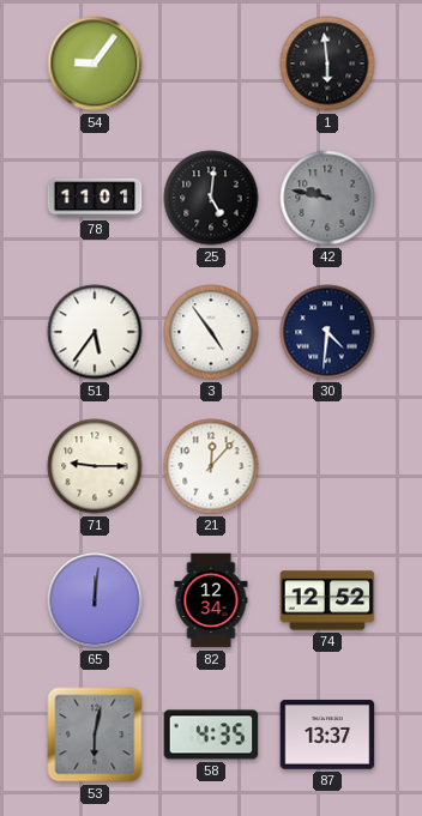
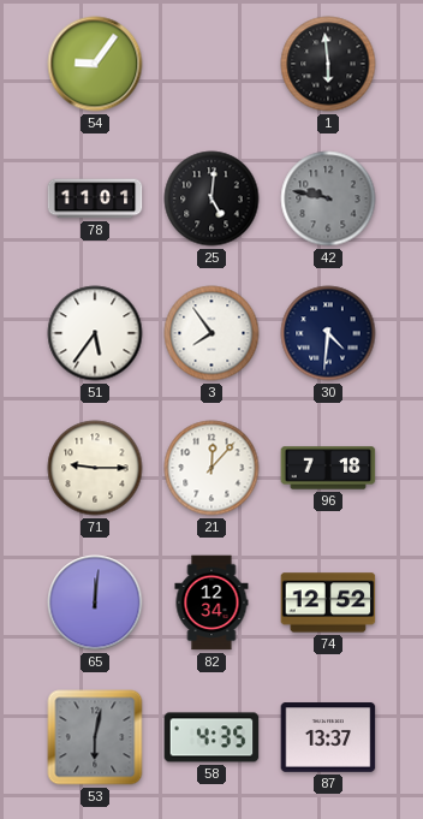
3: 4:54 -> 7:54
96: none -> 7:18
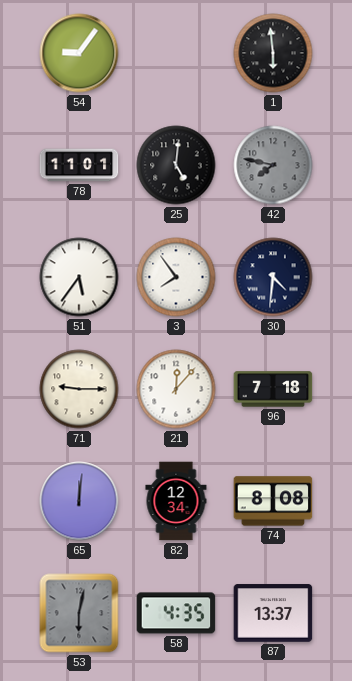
42: 9:47 -> 7:47
74: 12:52 -> 8:08
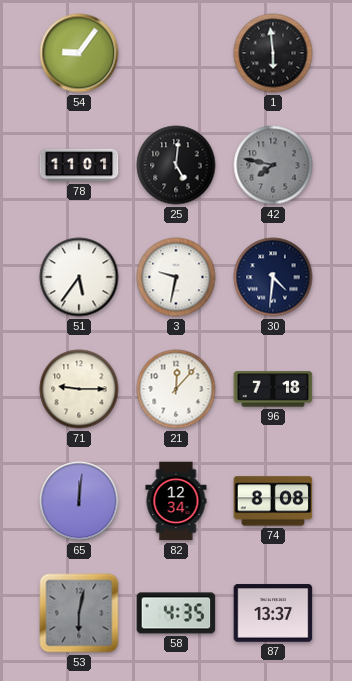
3: 7:54 -> 9:32
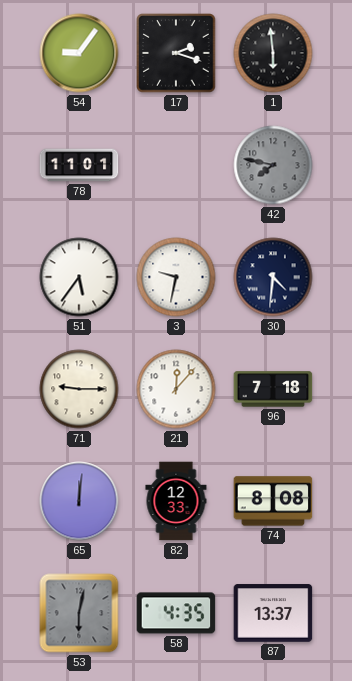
17: none -> 2:18
25: 5:01 -> none
82: 12:34 -> 12:33
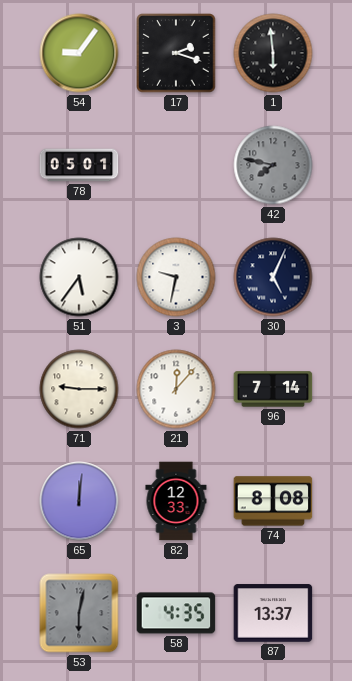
78: 11:01 -> 05:01
30: 4:31 -> 5:04
96: 7:18 -> 7:14
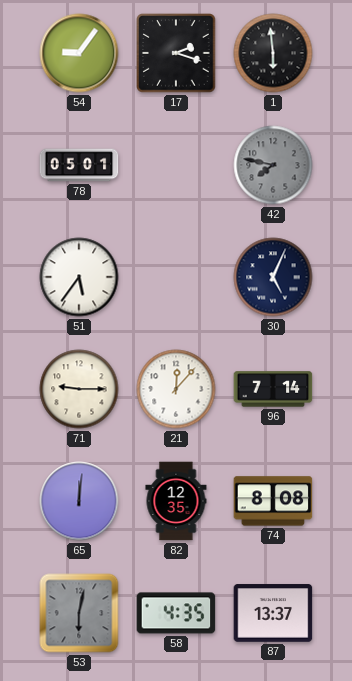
3: 9:32 -> none
82: 12:33 -> 12:35
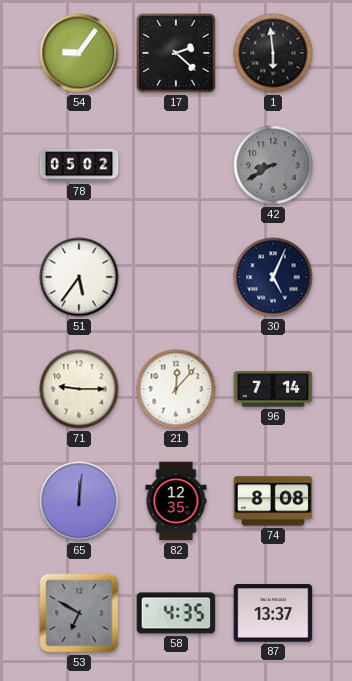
17: 2:18 -> 2:22
78: 05:01 -> 05:02
42: 7:47 -> 8:40
53: 6:02 -> 6:50
